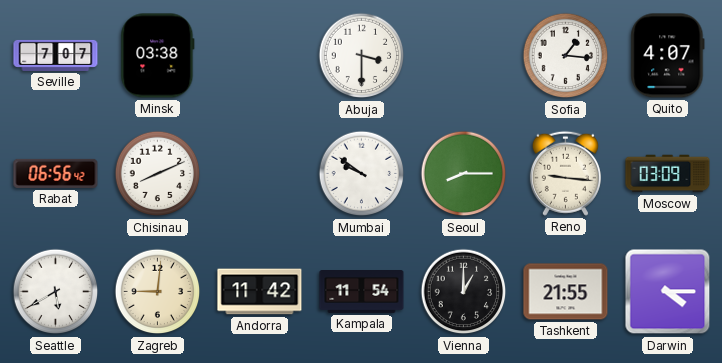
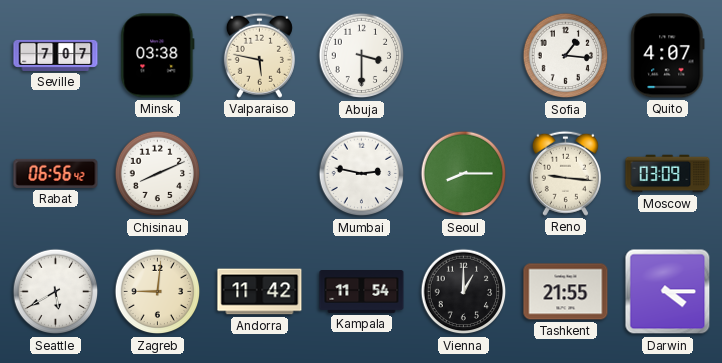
Valparaiso: none -> 5:47
Mumbai: 9:51 -> 2:47
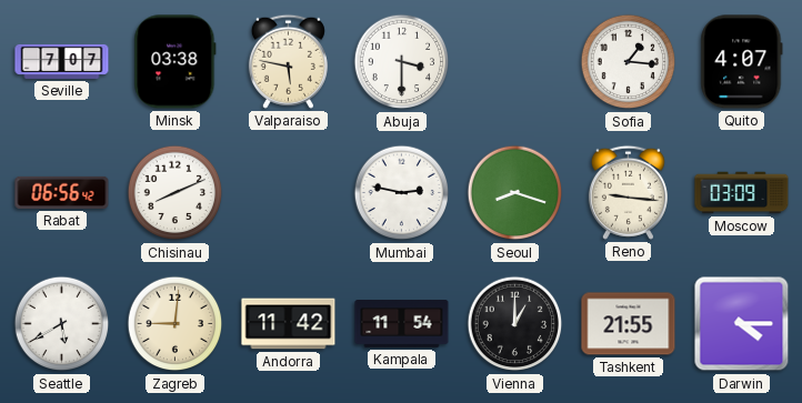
Seoul: 8:15 -> 8:18
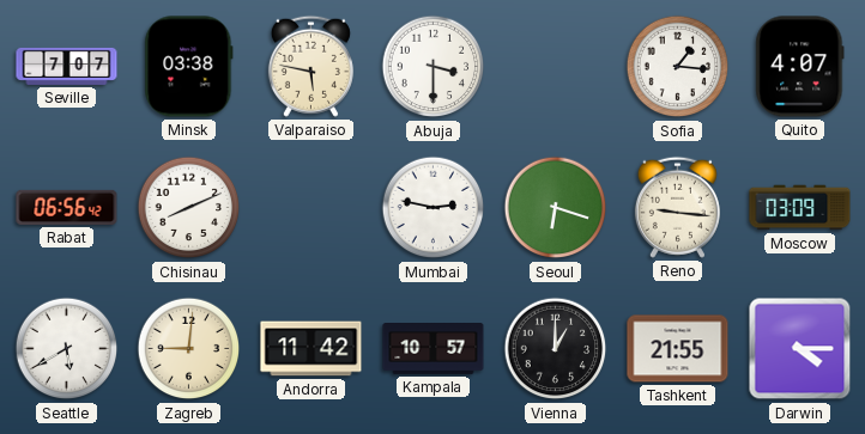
Seoul: 8:18 -> 6:18
Kampala: 11:54 -> 10:57
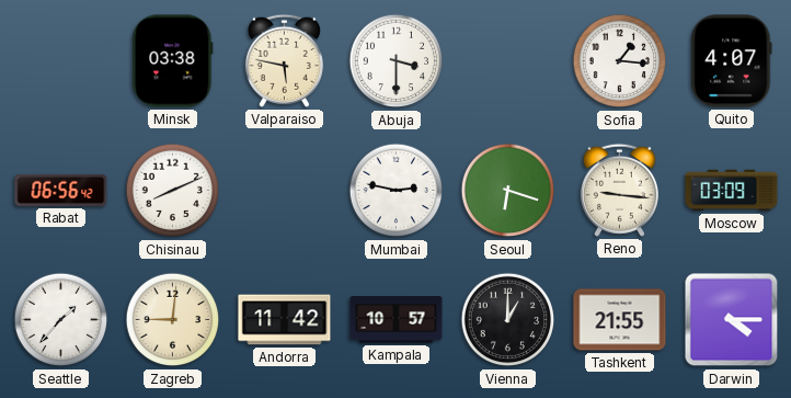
Seville: 7:07 -> none
Seattle: 5:40 -> 1:37
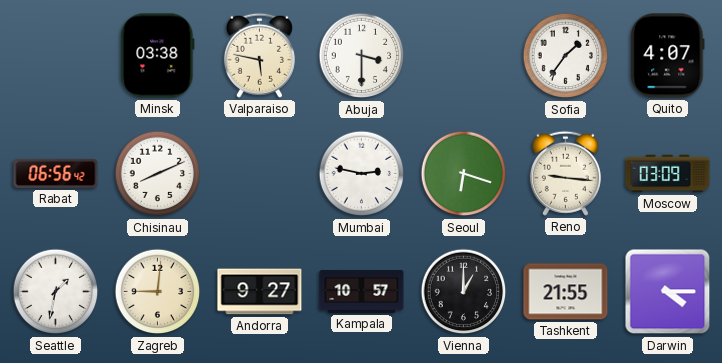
Sofia: 1:16 -> 1:36
Seattle: 1:37 -> 1:32
Andorra: 11:42 -> 9:27
